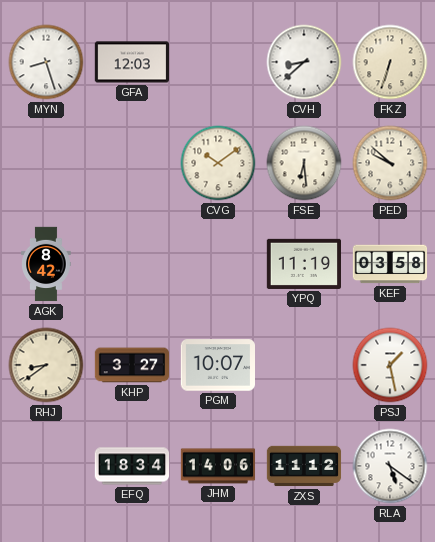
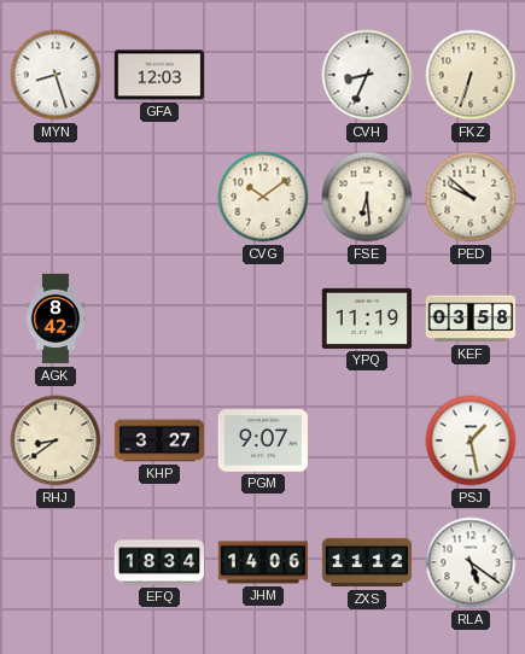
CVH: 8:38 -> 8:34
PGM: 10:07 -> 9:07
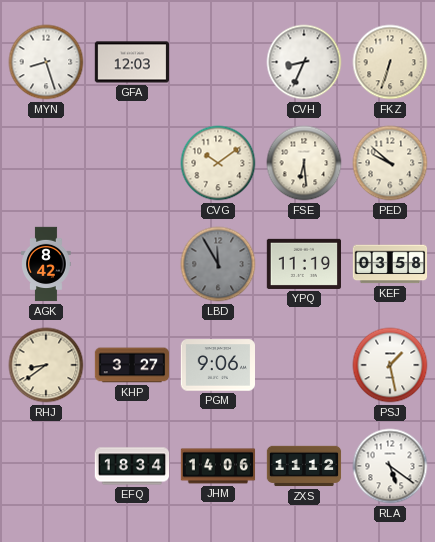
LBD: none -> 11:55
PGM: 9:07 -> 9:06
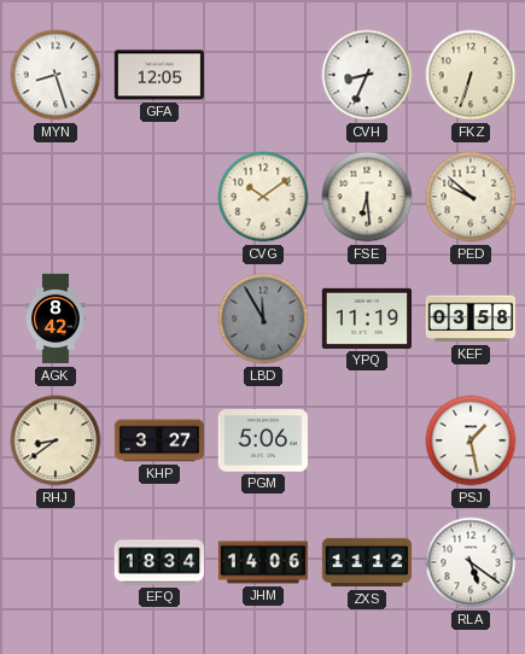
GFA: 12:03 -> 12:05
PGM: 9:06 -> 5:06
